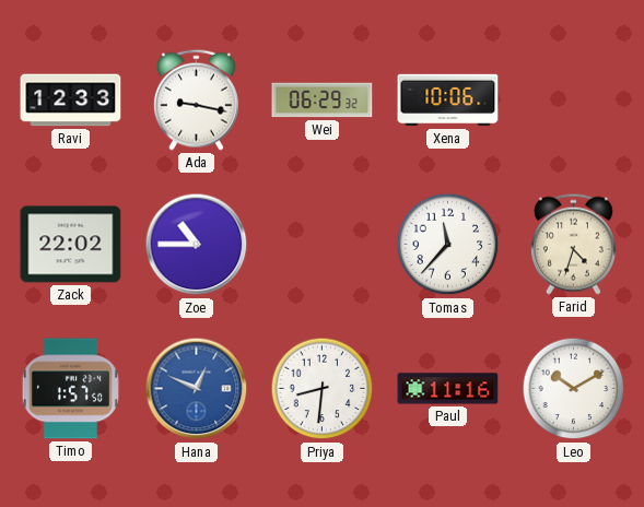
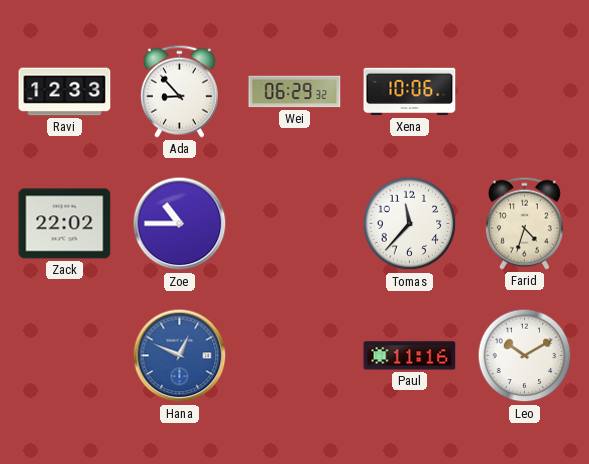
Ada: 9:17 -> 8:53
Timo: 1:57 -> none
Priya: 8:31 -> none
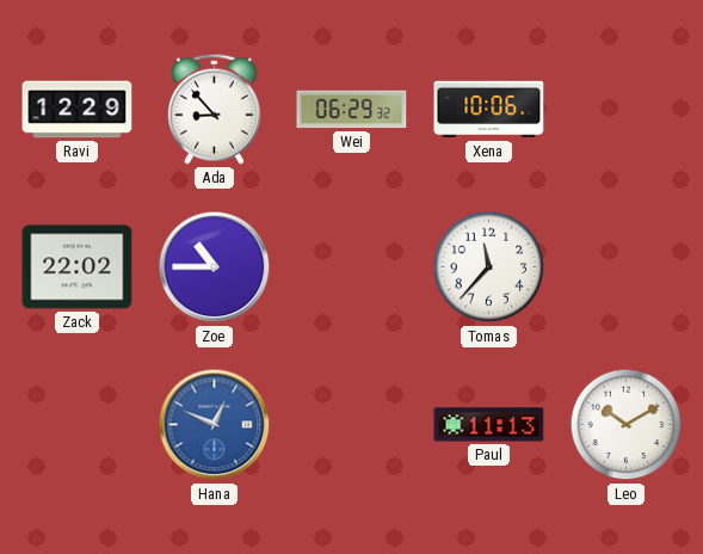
Ravi: 12:33 -> 12:29
Farid: 4:33 -> none
Paul: 11:16 -> 11:13
